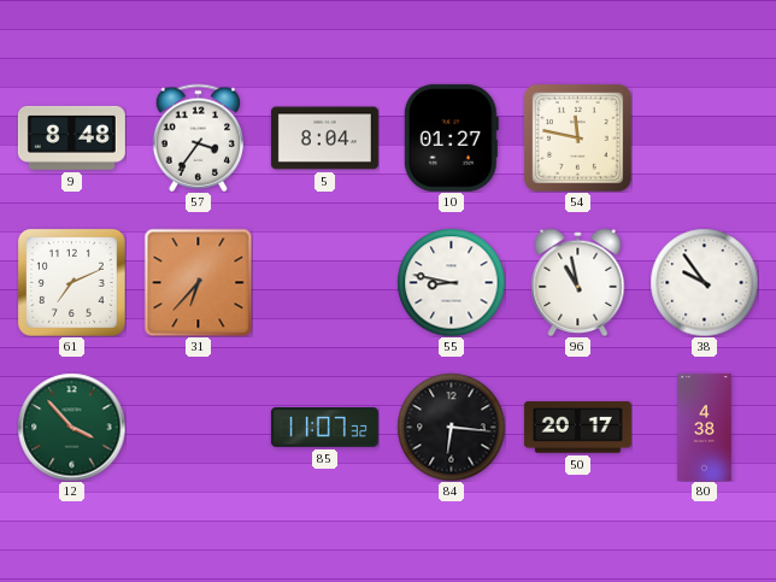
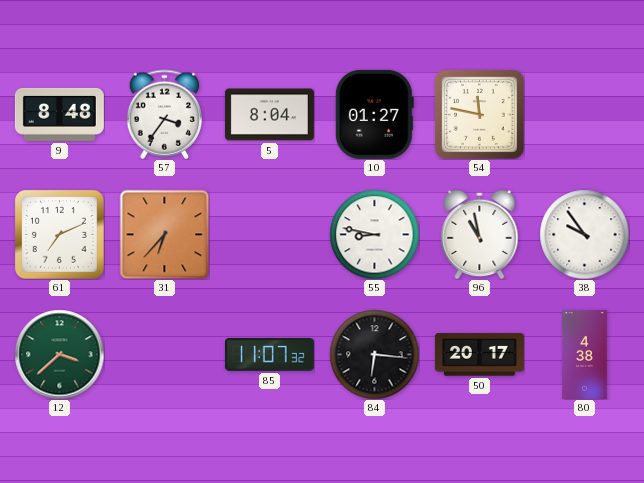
12: 3:53 -> 3:38
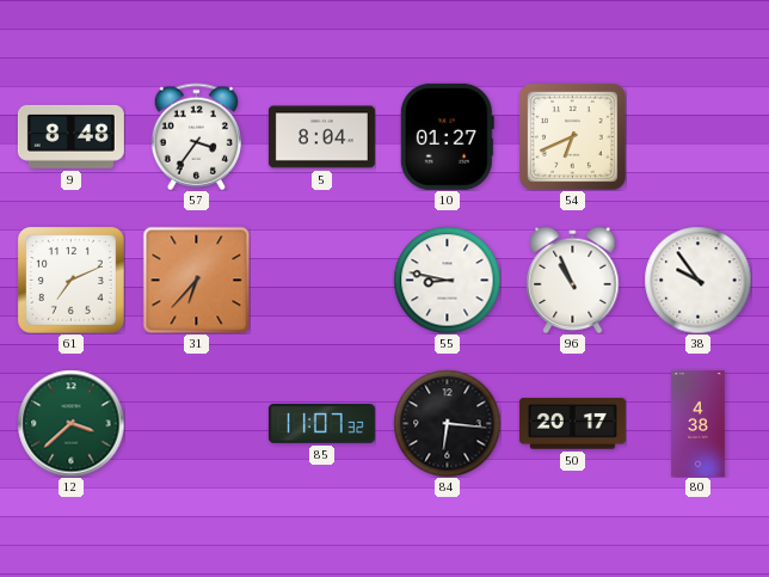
54: 11:47 -> 6:41
96: 10:58 -> 10:56
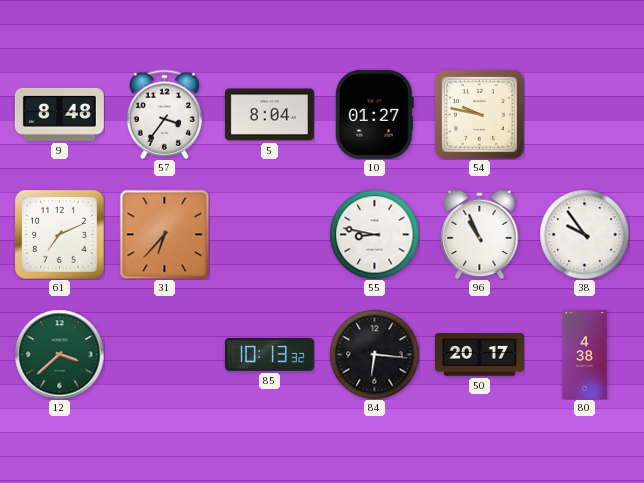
54: 6:41 -> 9:47
85: 11:07 -> 10:13
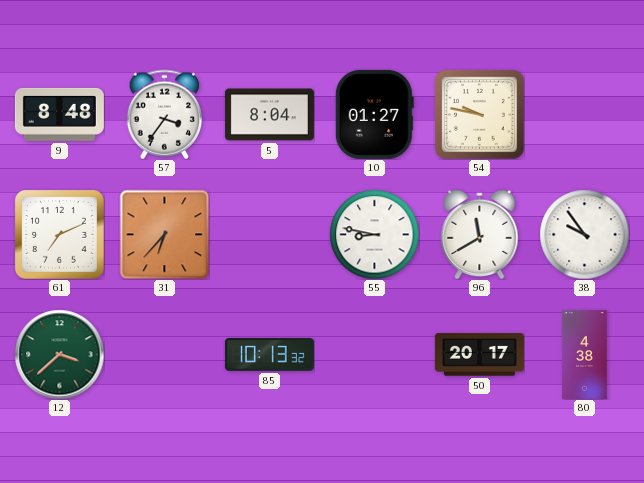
96: 10:56 -> 11:40
84: 6:16 -> none
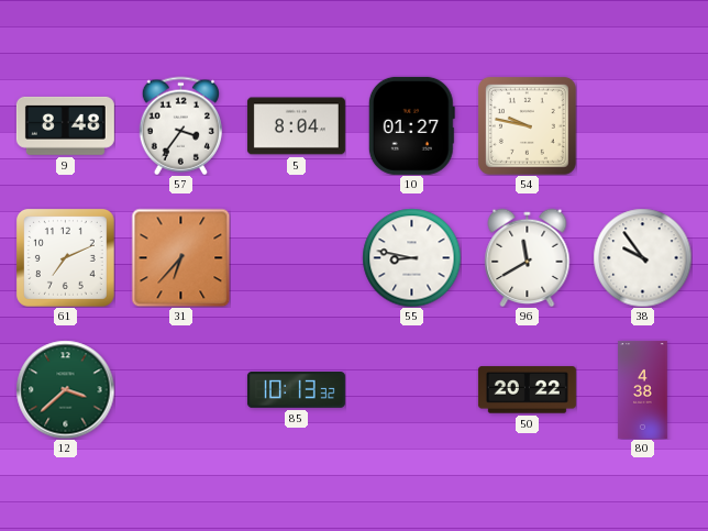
50: 20:17 -> 20:22
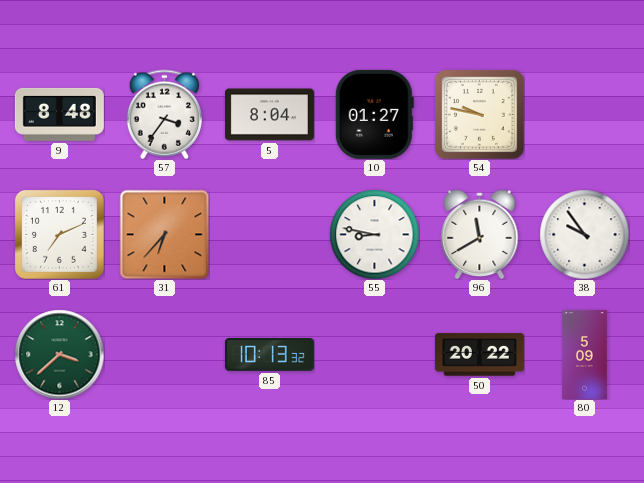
80: 4:38 -> 5:09
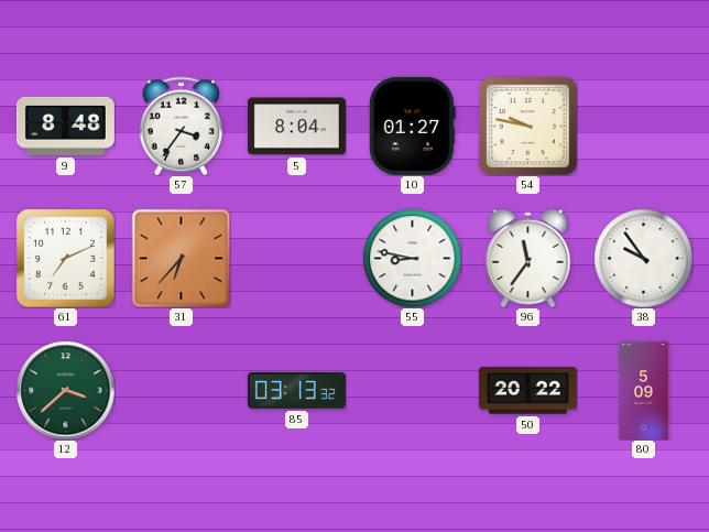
96: 11:40 -> 11:36
85: 10:13 -> 03:13
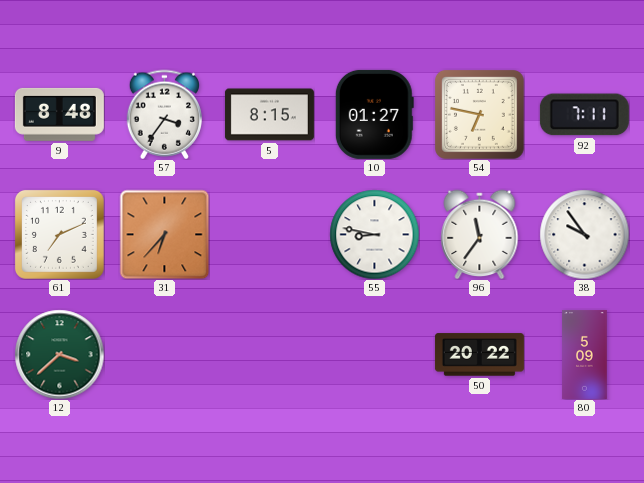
5: 8:04 -> 8:15
54: 9:47 -> 6:47
92: none -> 7:11
85: 03:13 -> none
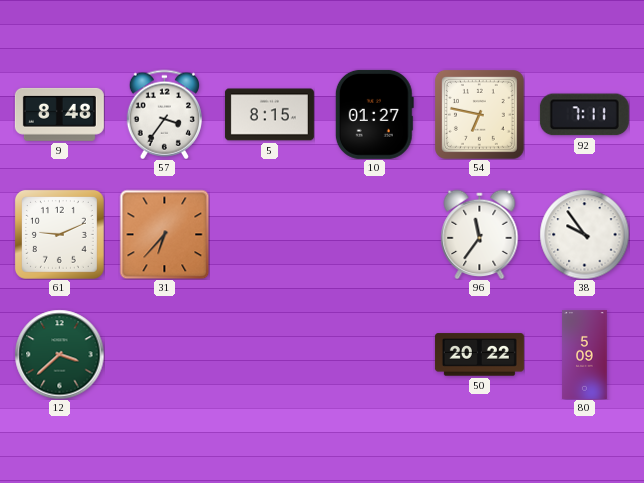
61: 7:11 -> 9:11
55: 8:47 -> none
